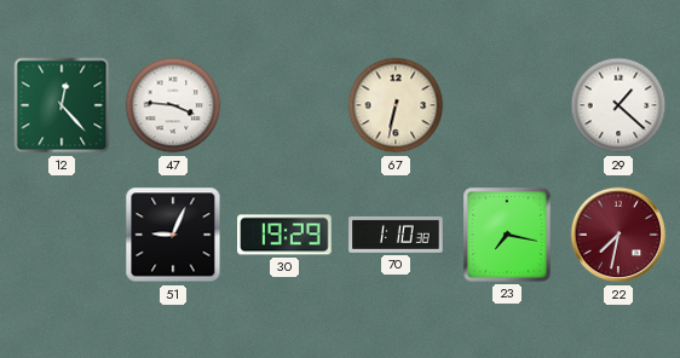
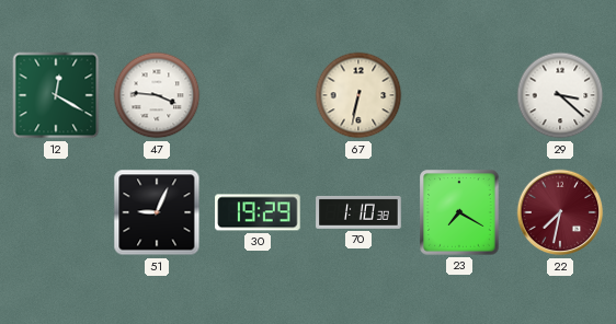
12: 12:23 -> 12:20
29: 1:22 -> 3:22
23: 7:17 -> 7:20
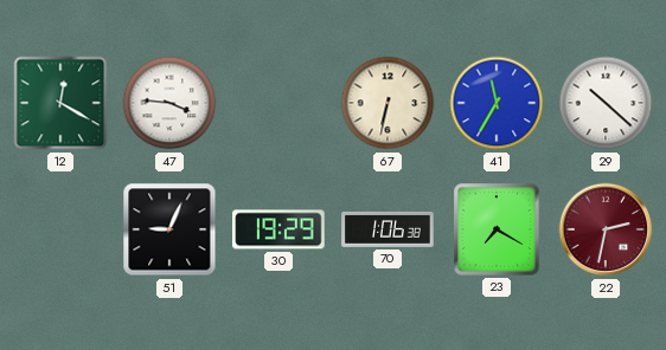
41: none -> 11:35
29: 3:22 -> 10:22
70: 1:10 -> 1:06
22: 7:32 -> 2:32
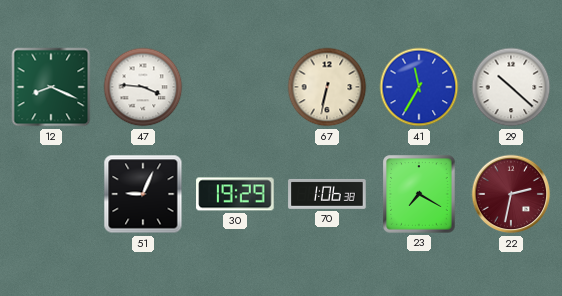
12: 12:20 -> 8:19
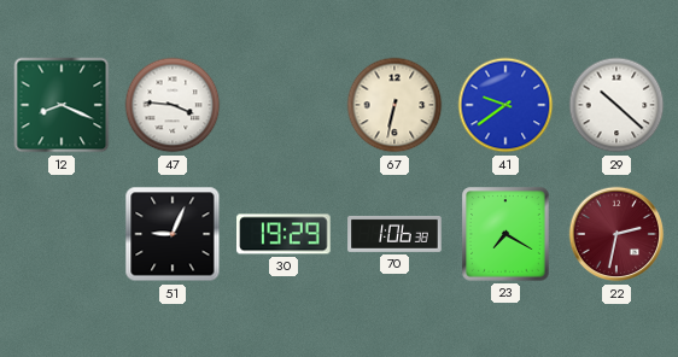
41: 11:35 -> 9:39
